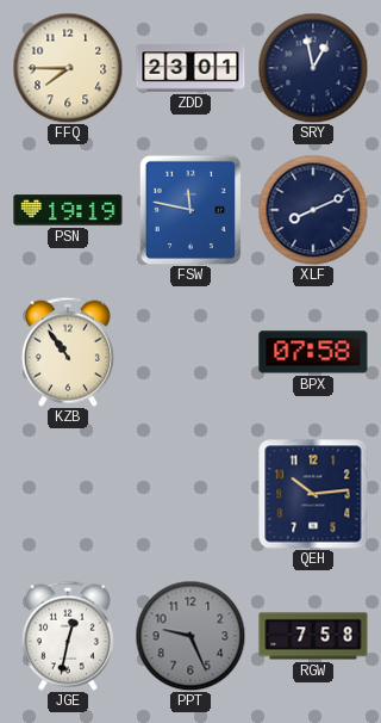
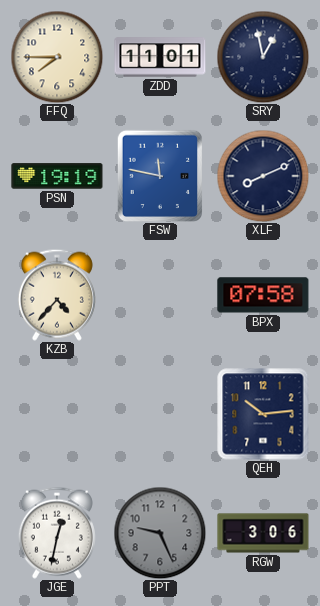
ZDD: 23:01 -> 11:01
KZB: 10:54 -> 4:37
RGW: 7:58 -> 3:06
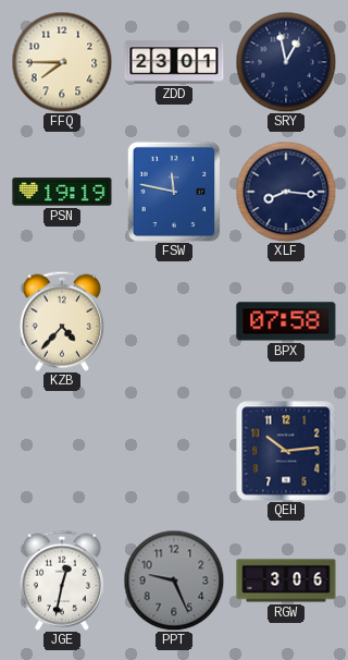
ZDD: 11:01 -> 23:01
XLF: 8:11 -> 8:16
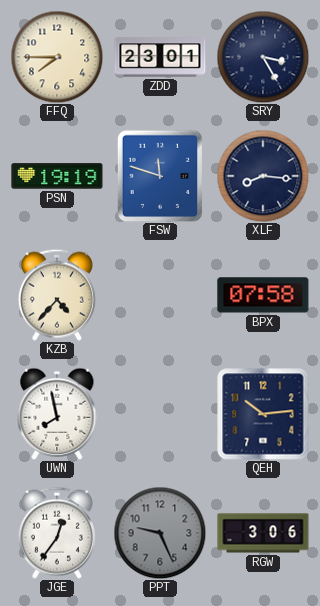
SRY: 12:58 -> 3:25
FSW: 11:47 -> 11:48
UWN: none -> 7:58
JGE: 12:32 -> 12:36
